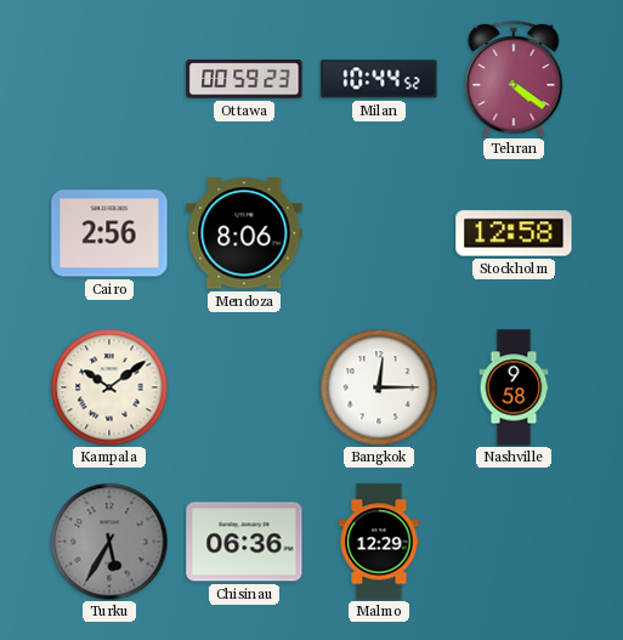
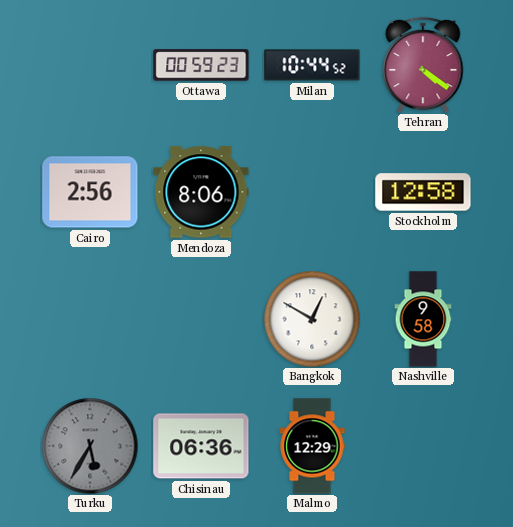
Kampala: 10:09 -> none
Bangkok: 12:15 -> 12:50
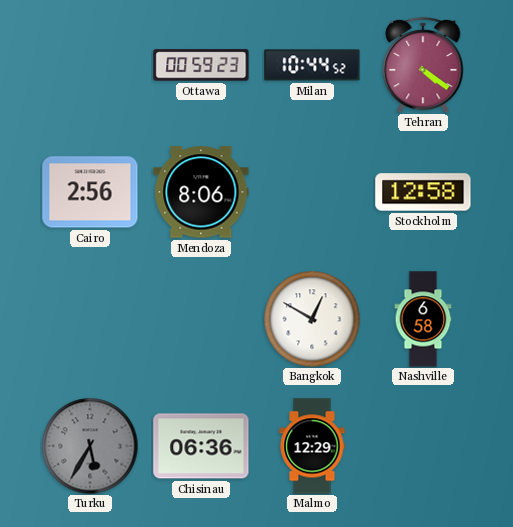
Nashville: 9:58 -> 6:58
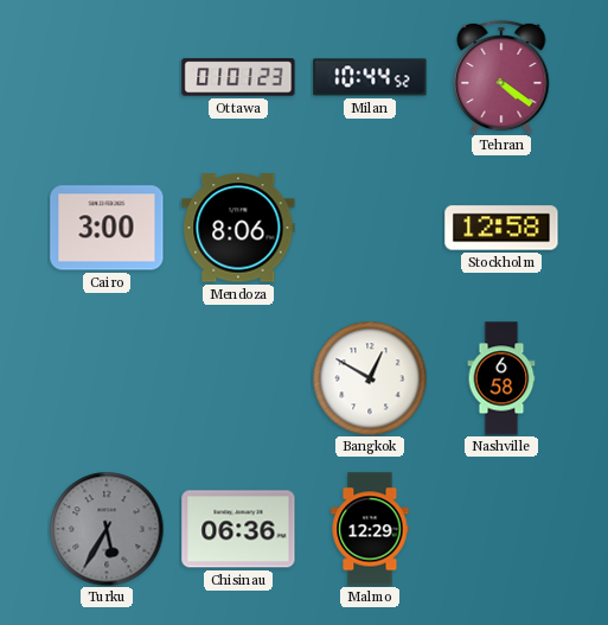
Ottawa: 00:59 -> 01:01
Cairo: 2:56 -> 3:00
